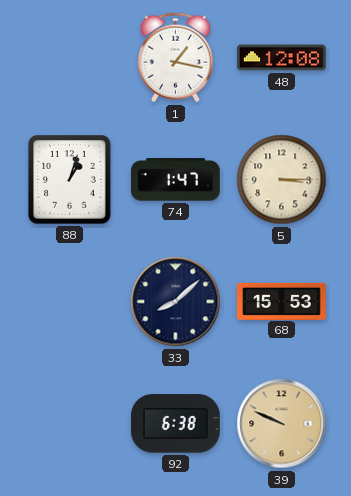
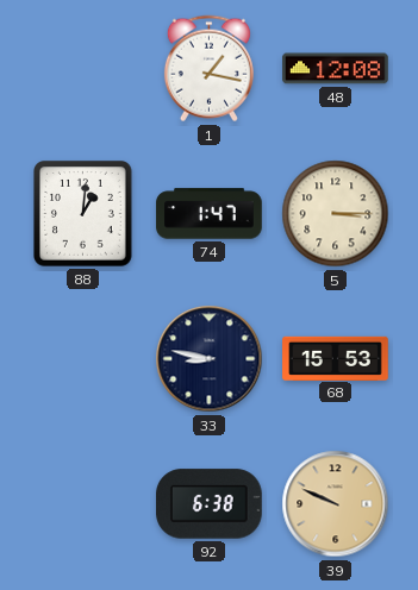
88: 1:03 -> 1:01
33: 8:08 -> 8:47
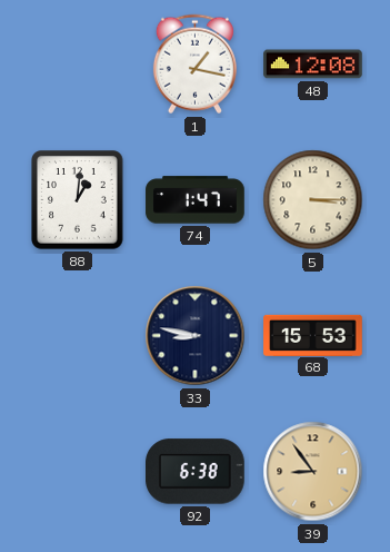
39: 9:49 -> 8:54
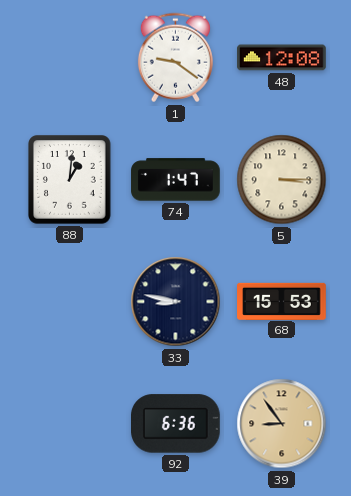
1: 1:17 -> 9:21
92: 6:38 -> 6:36
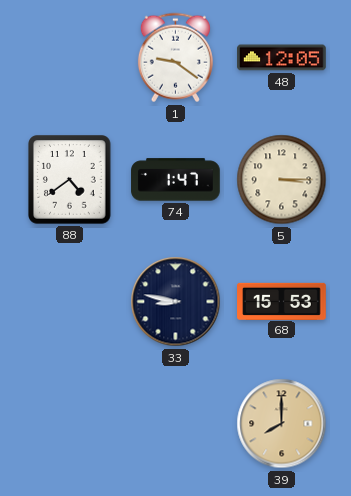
48: 12:08 -> 12:05
88: 1:01 -> 4:39
92: 6:36 -> none
39: 8:54 -> 8:00
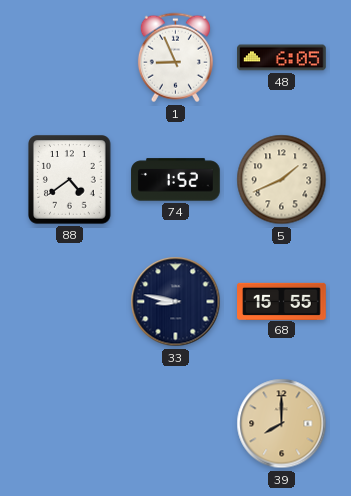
1: 9:21 -> 8:56
48: 12:05 -> 6:05
74: 1:47 -> 1:52
5: 3:15 -> 1:41
68: 15:53 -> 15:55
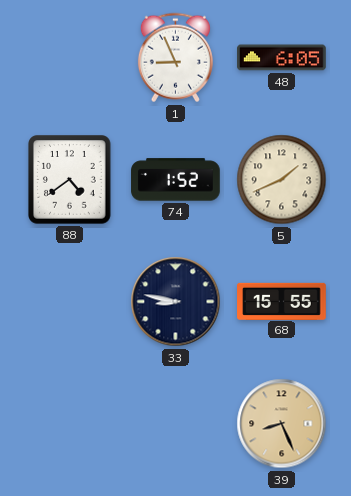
39: 8:00 -> 8:26
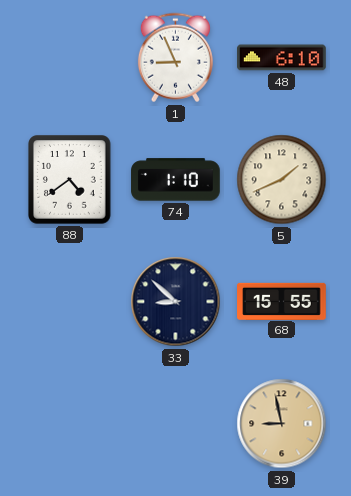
48: 6:05 -> 6:10
74: 1:52 -> 1:10
33: 8:47 -> 8:52
39: 8:26 -> 8:58
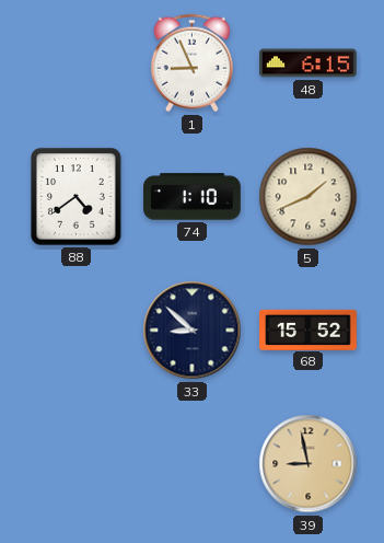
48: 6:10 -> 6:15
68: 15:55 -> 15:52
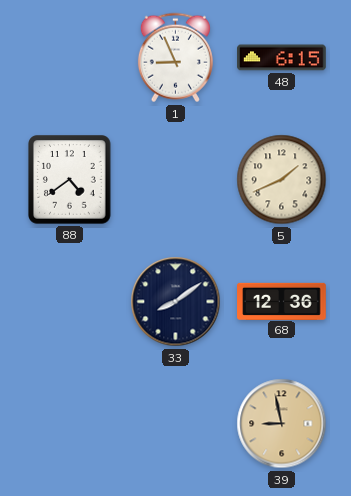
74: 1:10 -> none
33: 8:52 -> 8:09
68: 15:52 -> 12:36
